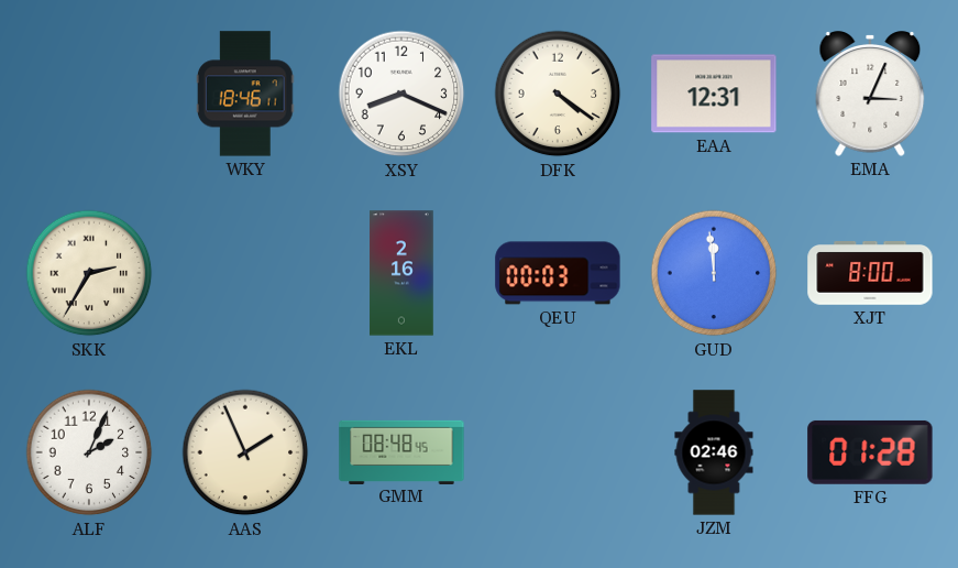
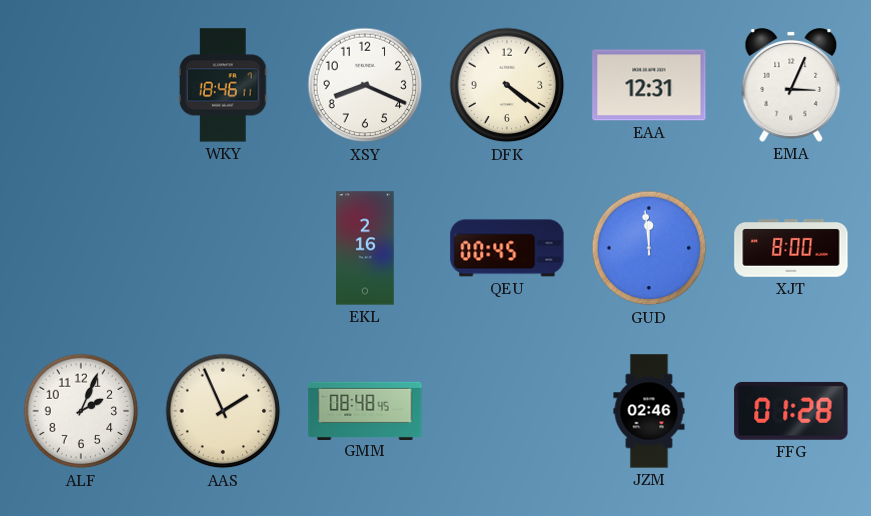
SKK: 2:35 -> none
QEU: 00:03 -> 00:45
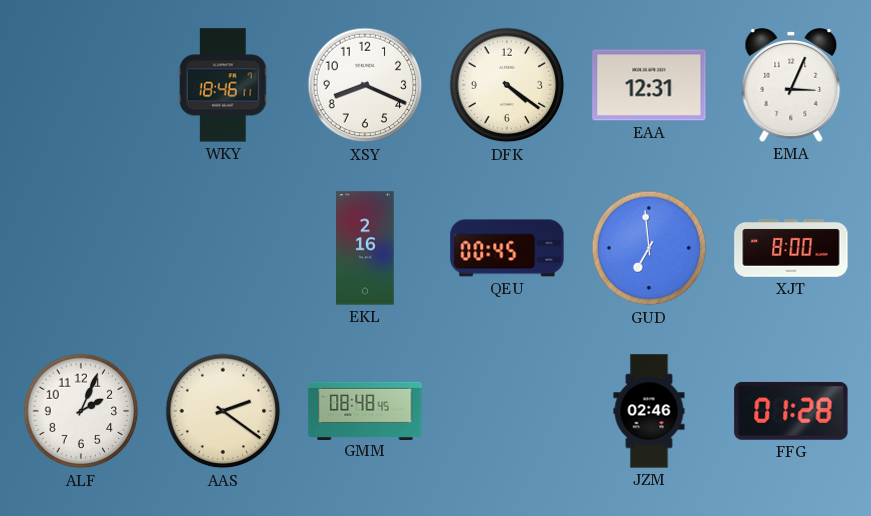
GUD: 11:59 -> 6:59
AAS: 1:56 -> 2:21
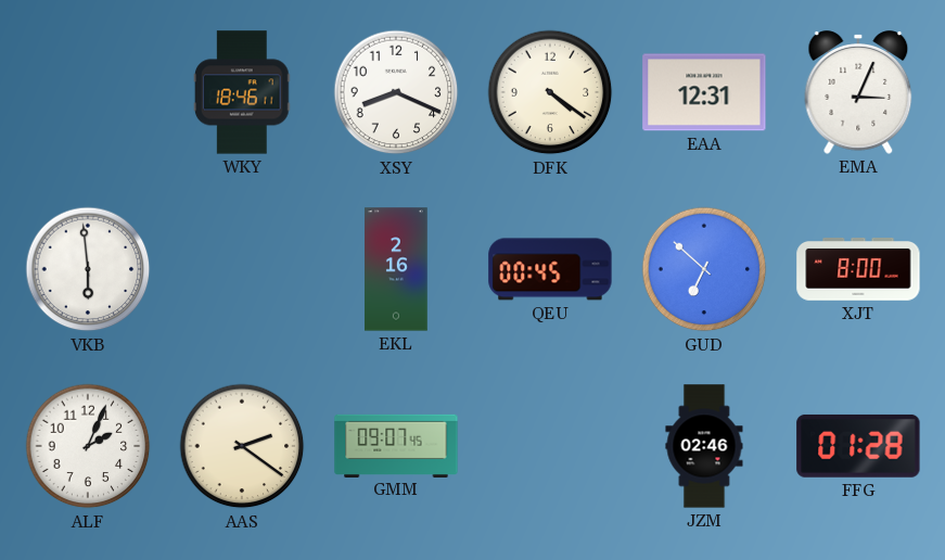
VKB: none -> 5:59
GUD: 6:59 -> 6:52
GMM: 08:48 -> 09:07
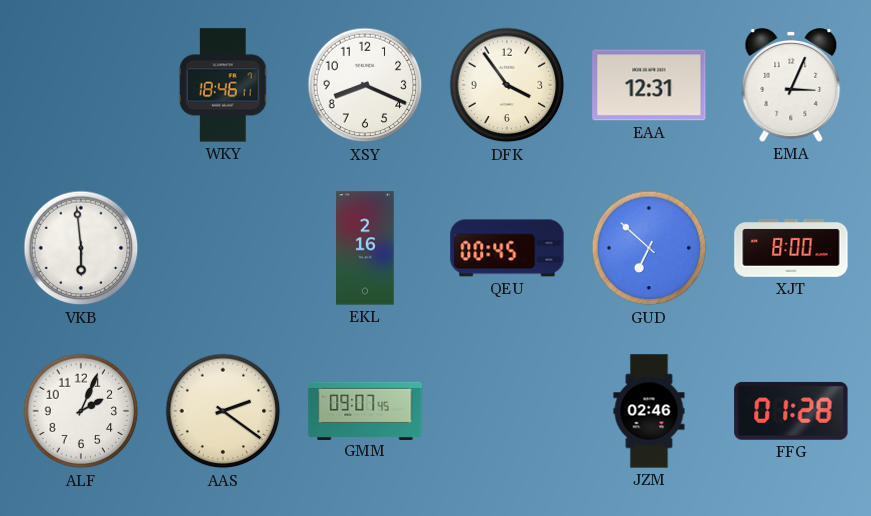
DFK: 4:21 -> 3:54
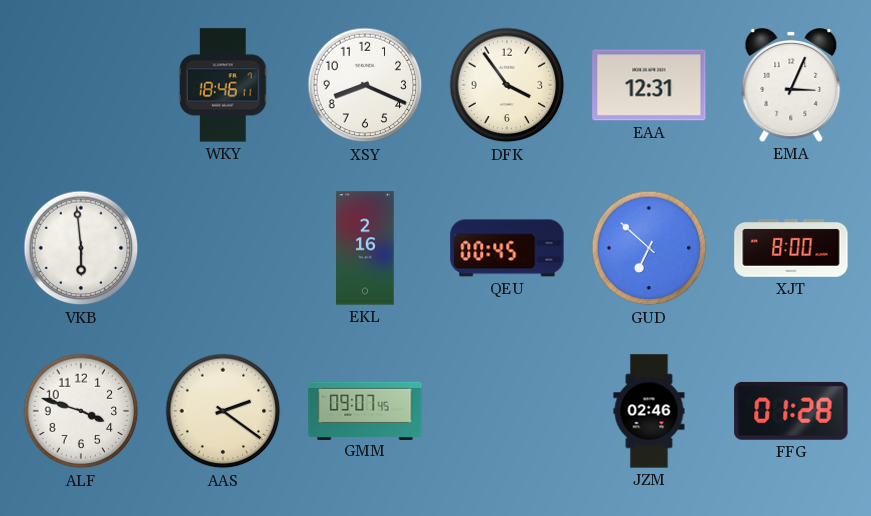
ALF: 2:04 -> 3:48
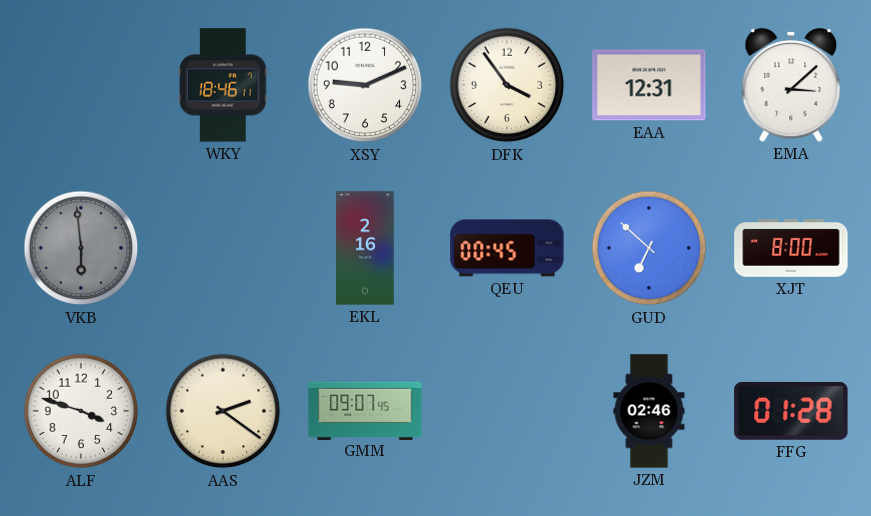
XSY: 8:19 -> 9:11
EMA: 3:04 -> 3:08
VKB dial: white -> grey
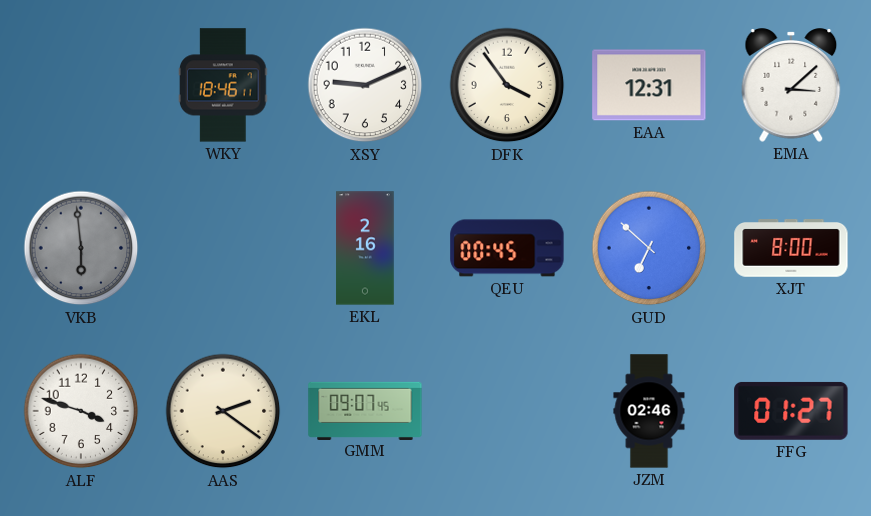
FFG: 01:28 -> 01:27
